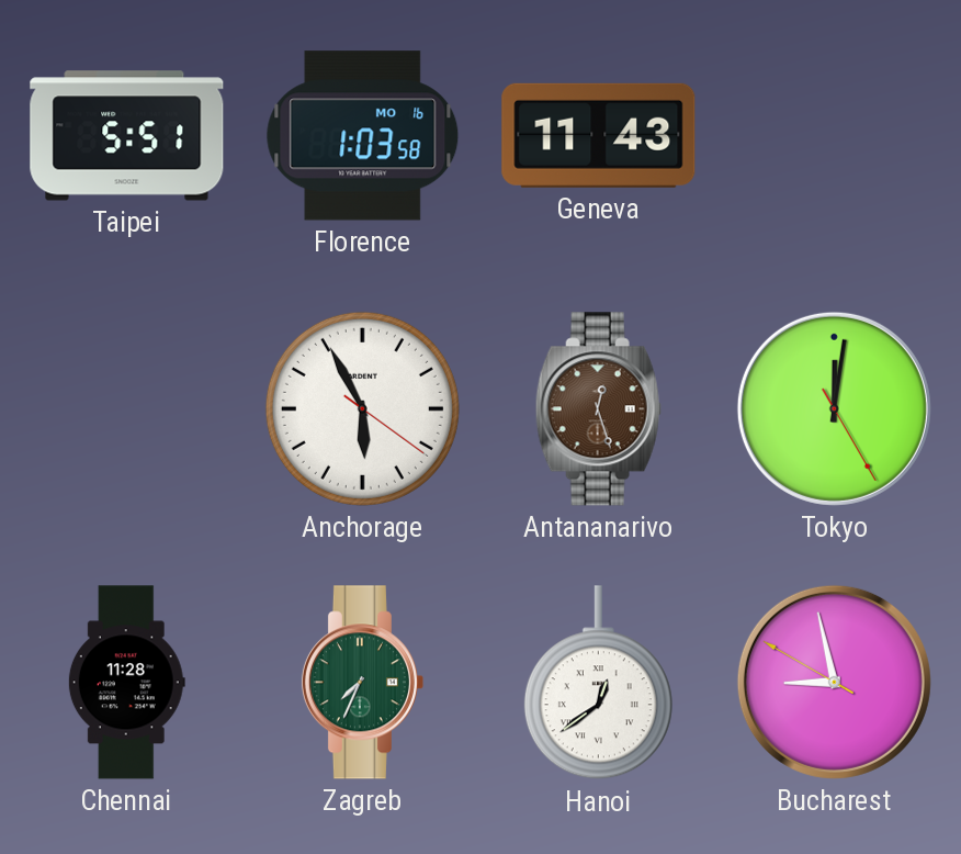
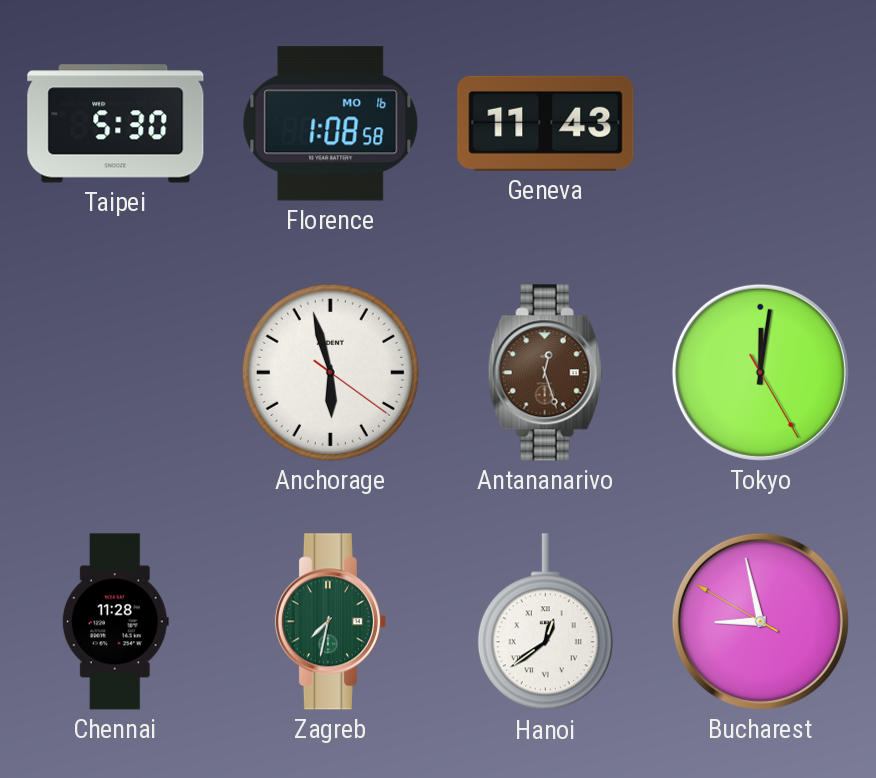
Taipei: 5:51 -> 5:30
Florence: 1:03 -> 1:08
Anchorage: 5:55 -> 5:57
Zagreb: 7:34 -> 7:32
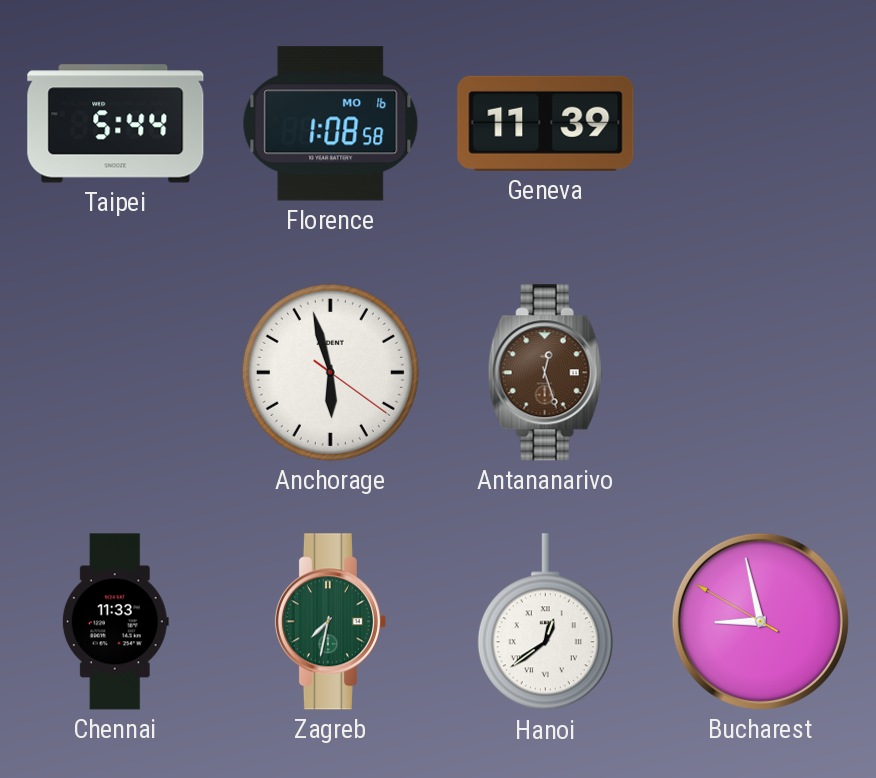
Taipei: 5:30 -> 5:44
Geneva: 11:43 -> 11:39
Tokyo: 12:01 -> none
Chennai: 11:28 -> 11:33
